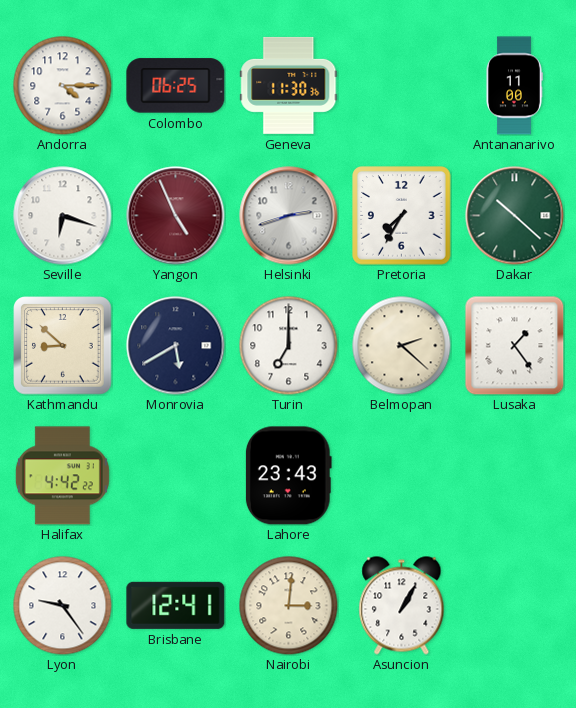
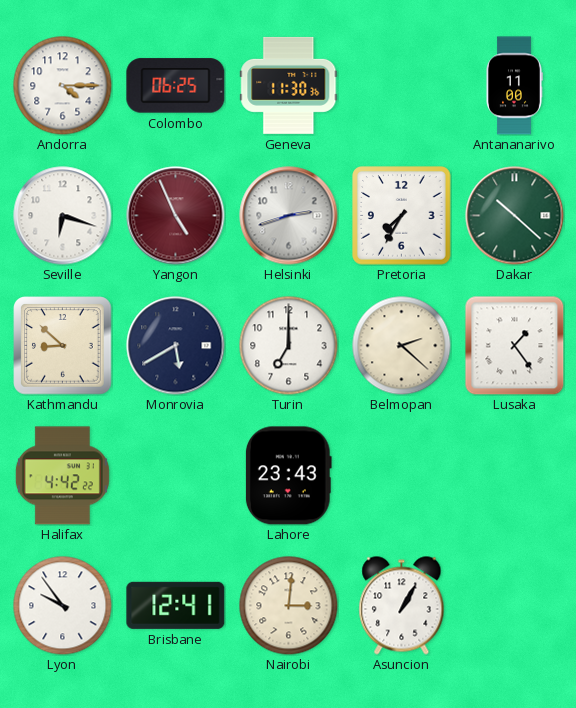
Lyon: 9:24 -> 9:54
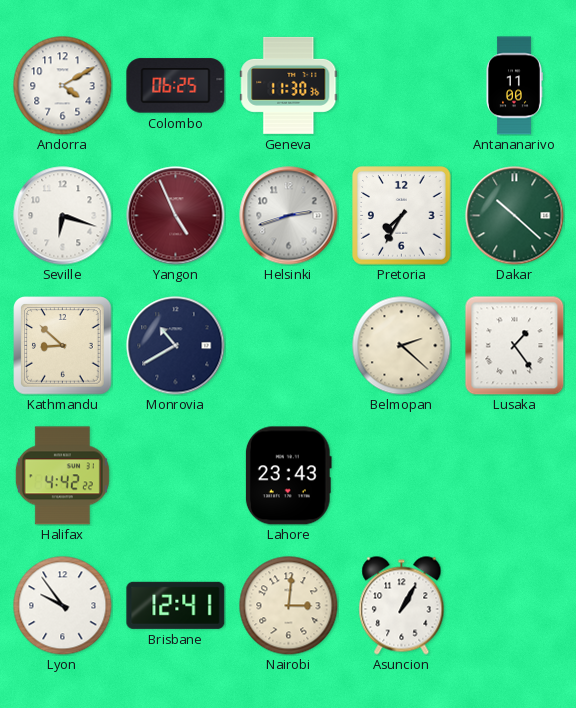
Andorra: 4:15 -> 4:10
Monrovia: 5:40 -> 10:40
Turin: 7:00 -> none
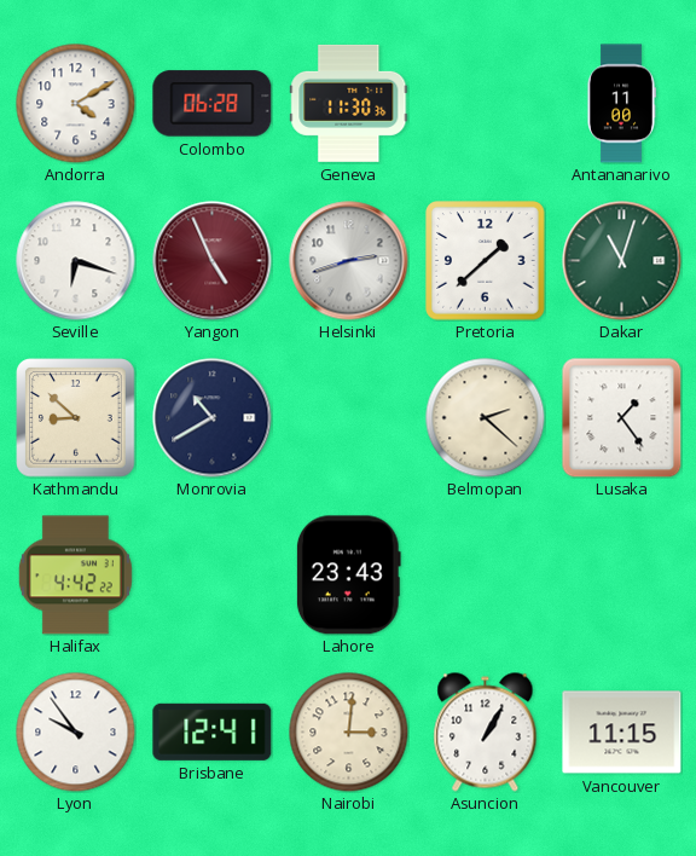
Colombo: 06:25 -> 06:28
Pretoria: 7:35 -> 1:38
Dakar: 10:22 -> 11:03
Vancouver: none -> 11:15
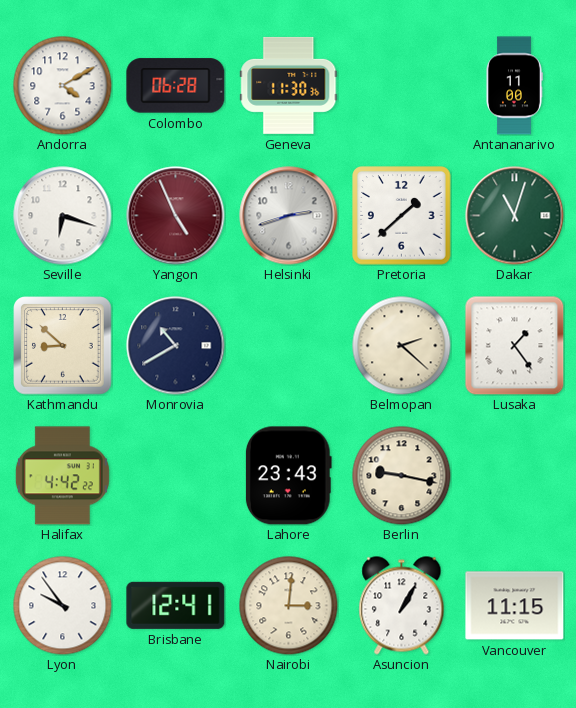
Berlin: none -> 9:17
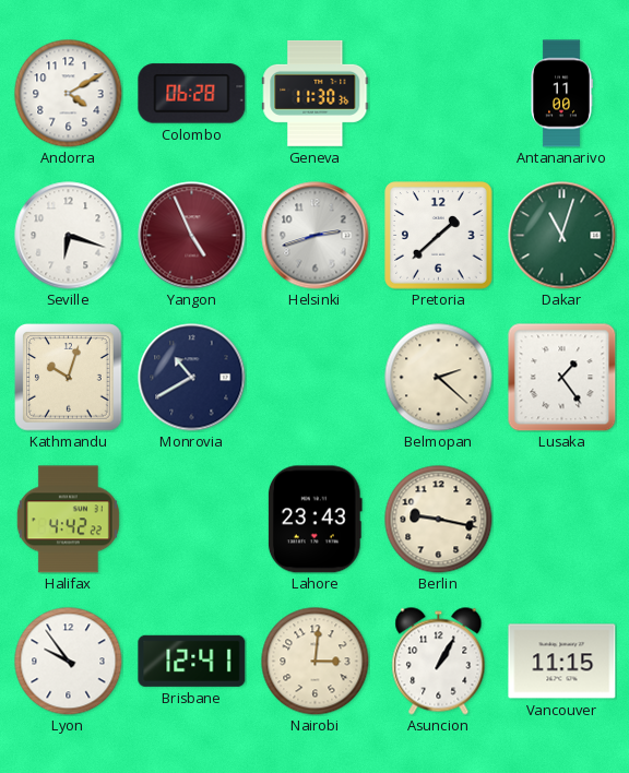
Kathmandu: 8:52 -> 10:03
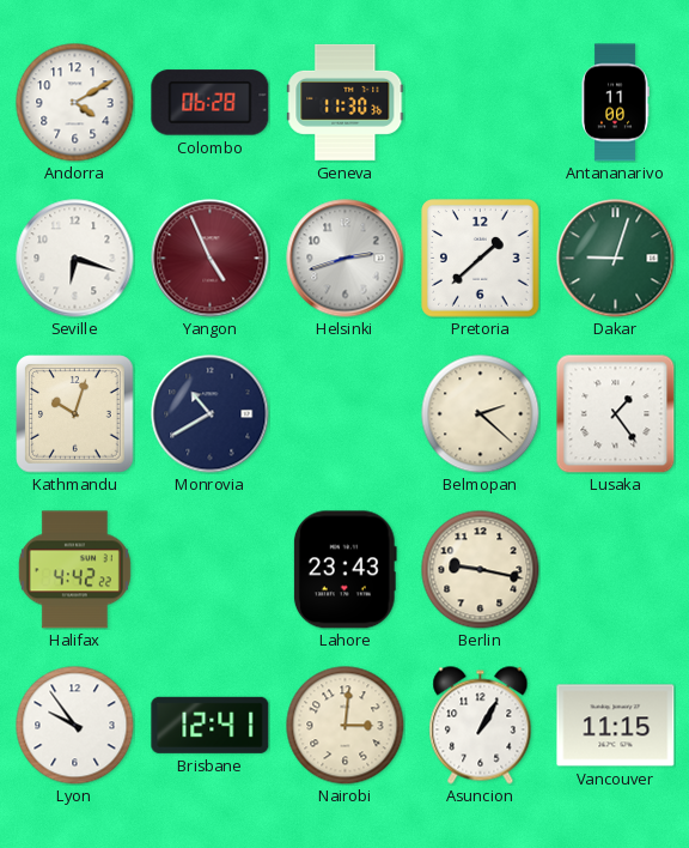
Dakar: 11:03 -> 9:03
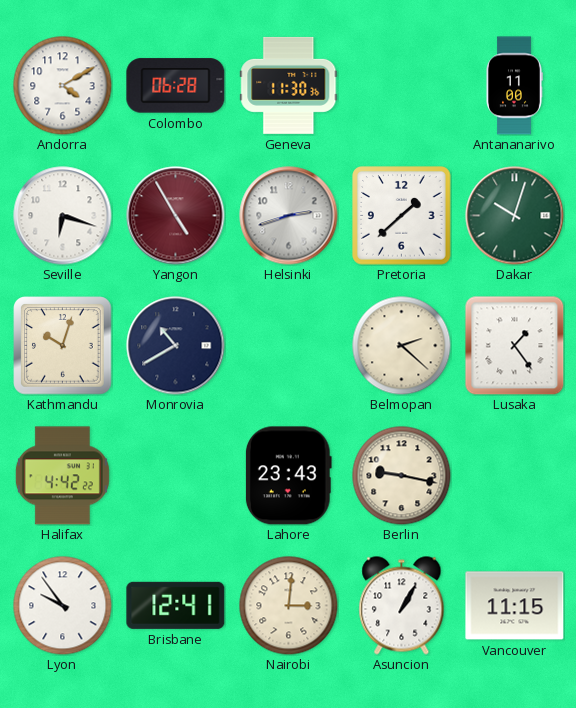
Yangon: 4:56 -> 4:55
Dakar: 9:03 -> 10:03
